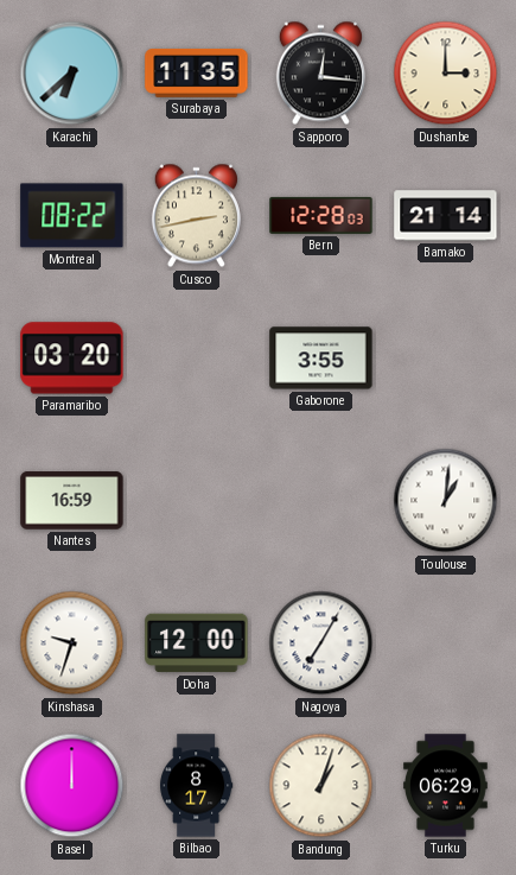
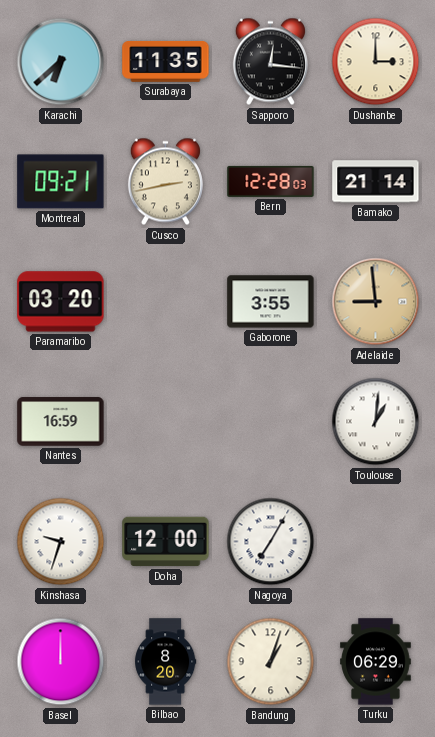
Montreal: 08:22 -> 09:21
Adelaide: none -> 8:59
Bilbao: 8:17 -> 8:20
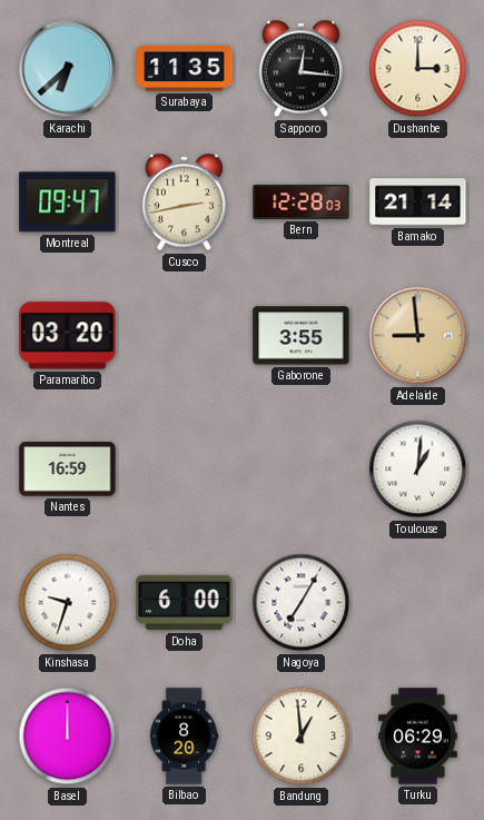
Montreal: 09:21 -> 09:47
Doha: 12:00 -> 6:00
Bandung: 1:03 -> 12:59
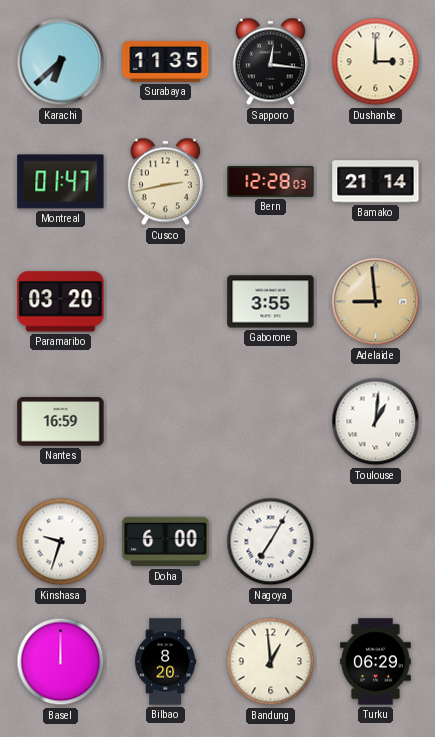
Montreal: 09:47 -> 01:47
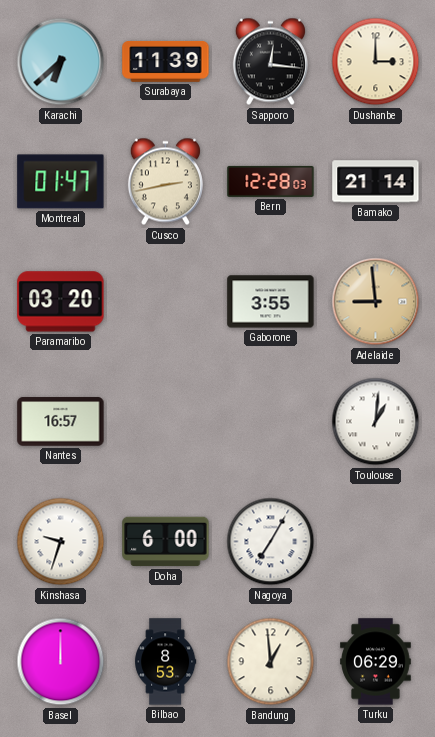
Surabaya: 11:35 -> 11:39
Nantes: 16:59 -> 16:57
Bilbao: 8:20 -> 8:53
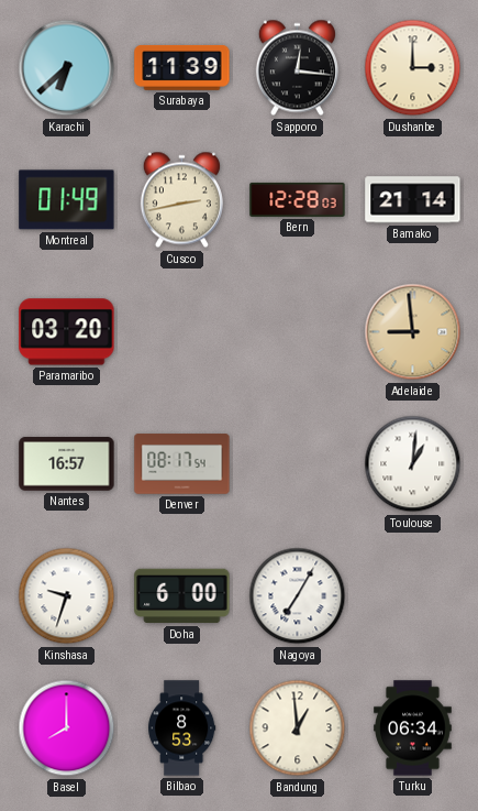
Montreal: 01:47 -> 01:49
Gaborone: 3:55 -> none
Denver: none -> 08:17
Basel: 12:00 -> 8:00
Turku: 06:29 -> 06:34
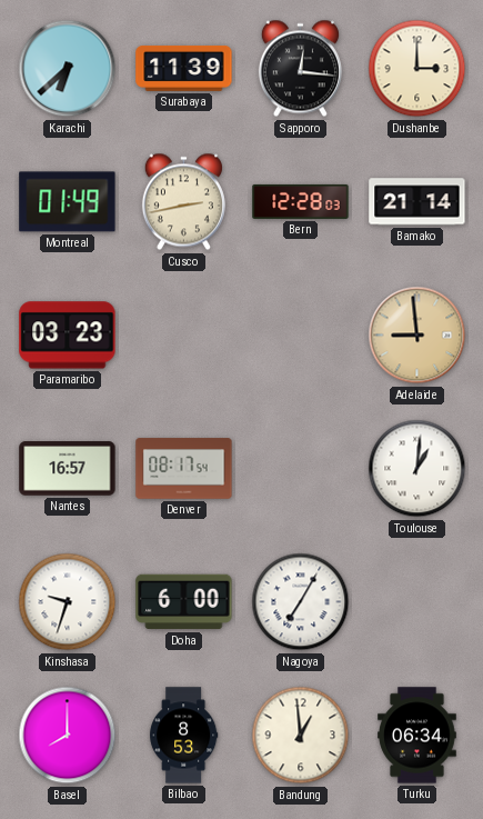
Paramaribo: 03:20 -> 03:23
